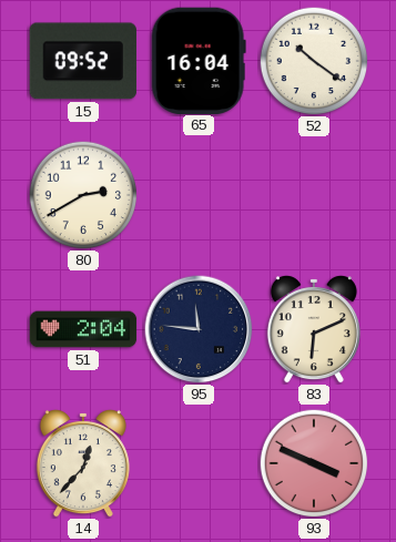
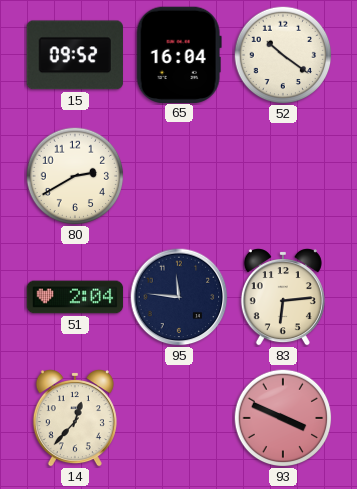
83: 6:11 -> 6:14
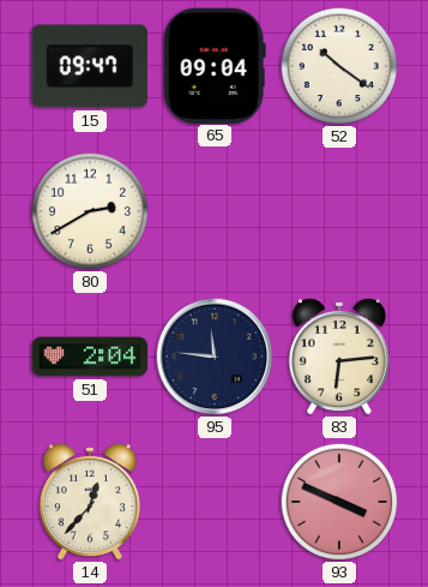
15: 09:52 -> 09:47
65: 16:04 -> 09:04
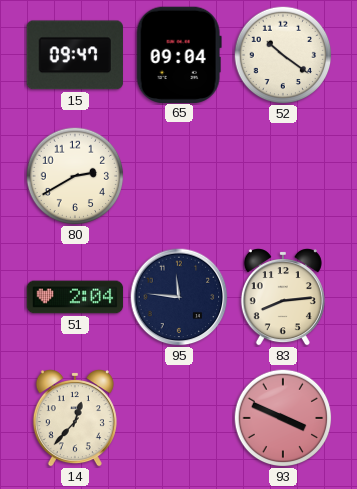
83: 6:14 -> 8:14
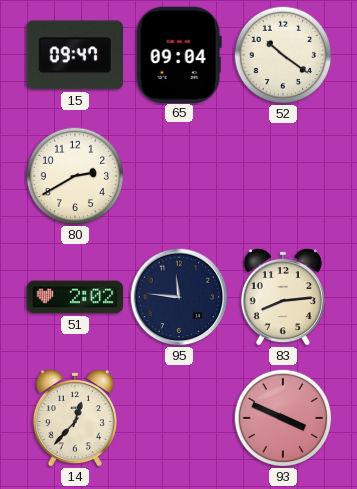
51: 2:04 -> 2:02
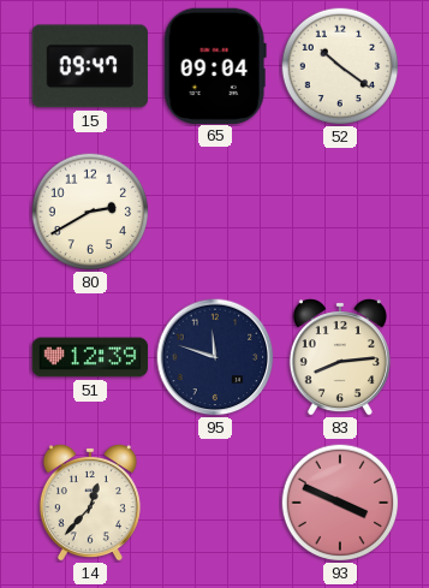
51: 2:02 -> 12:39
95: 11:46 -> 11:48
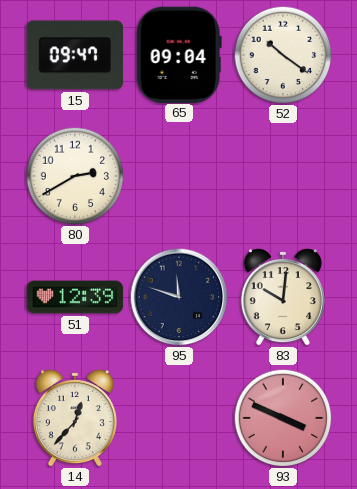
83: 8:14 -> 10:01
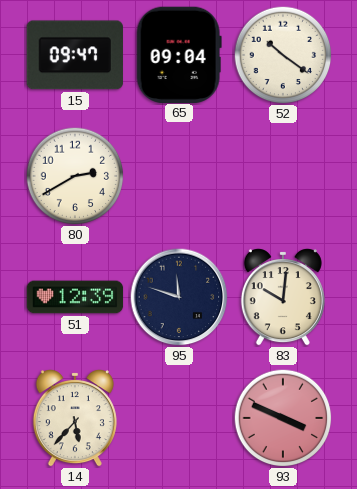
14: 12:37 -> 5:37
